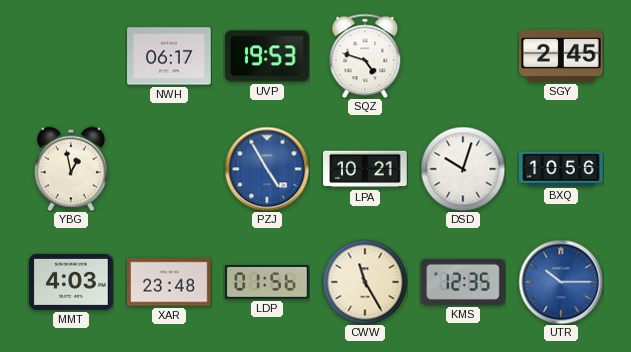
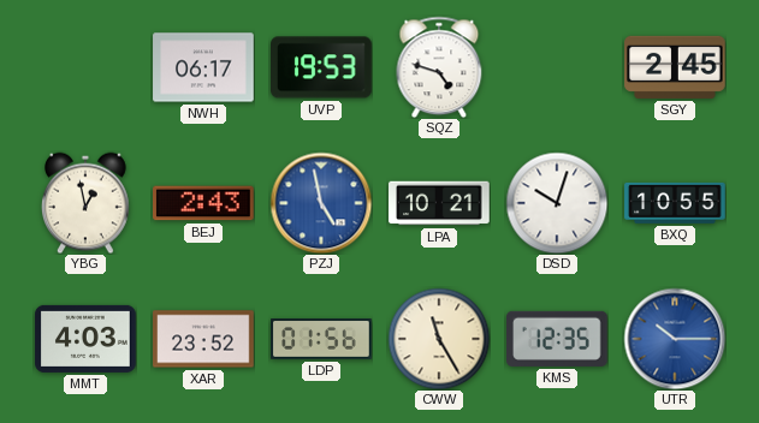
BEJ: none -> 2:43
PZJ: 4:55 -> 4:58
BXQ: 10:56 -> 10:55
XAR: 23:48 -> 23:52
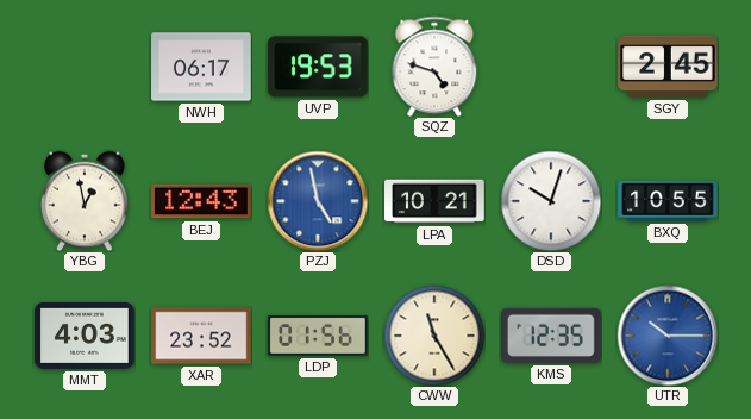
BEJ: 2:43 -> 12:43
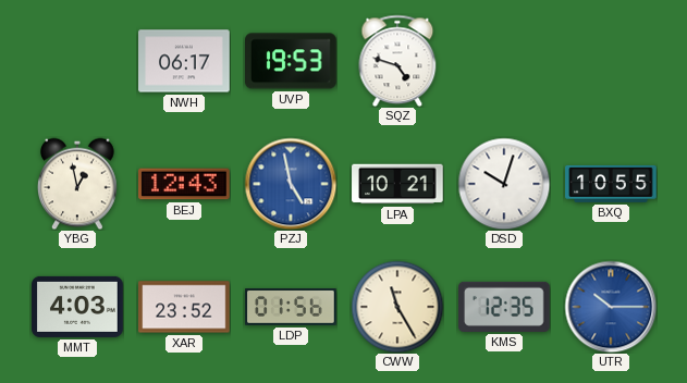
SGY: 2:45 -> none
